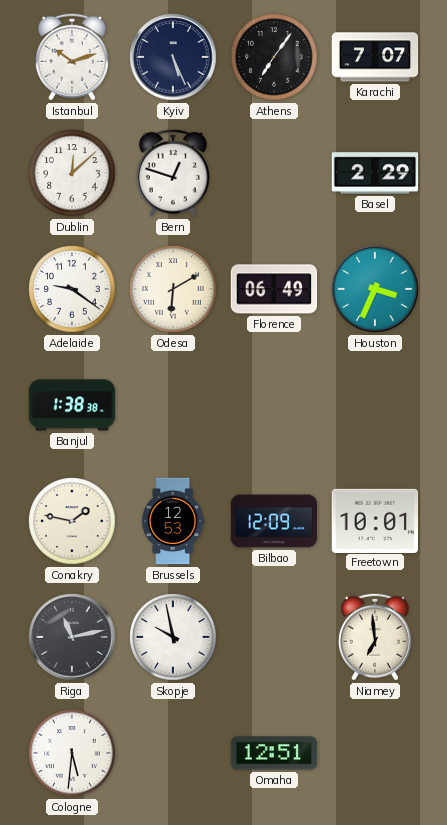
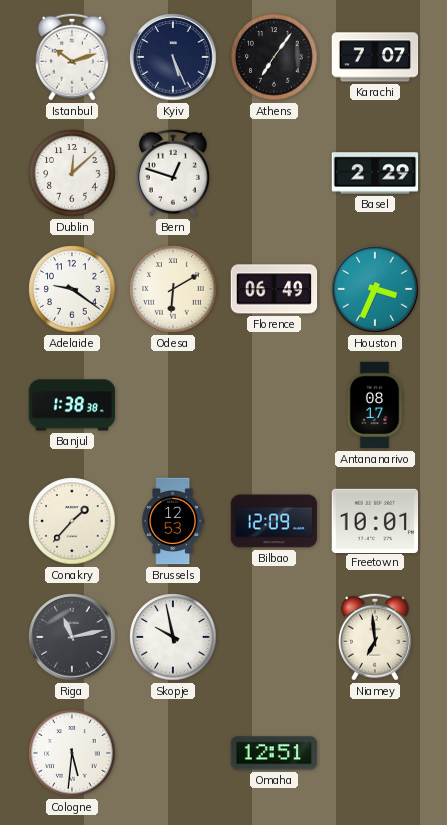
Antananarivo: none -> 08:17
Conakry: 1:47 -> 1:37
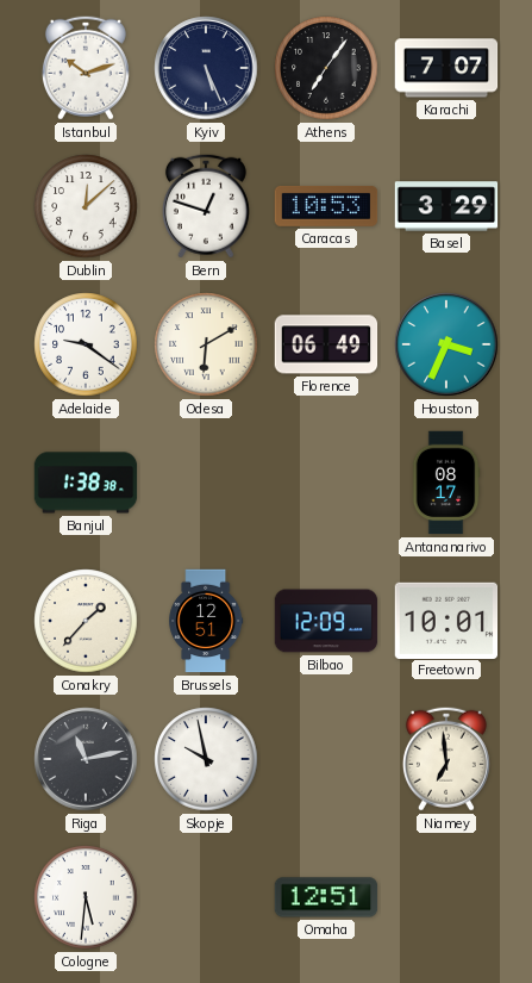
Caracas: none -> 10:53
Basel: 2:29 -> 3:29
Brussels: 12:53 -> 12:51
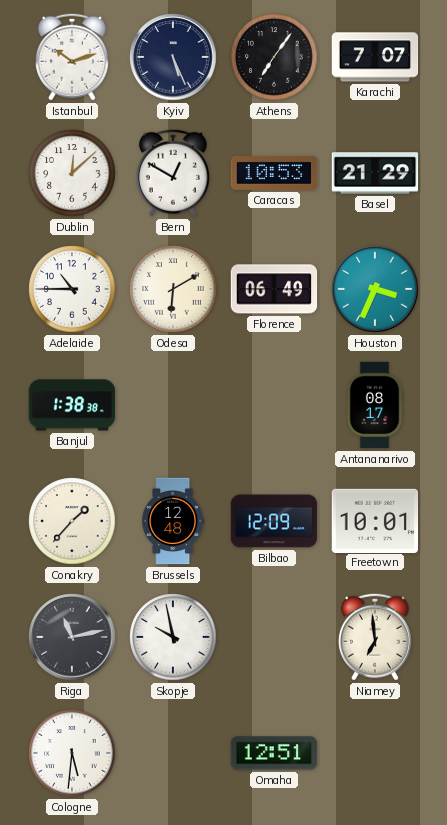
Bern: 12:48 -> 12:50
Basel: 3:29 -> 21:29
Adelaide: 9:21 -> 10:45
Brussels: 12:51 -> 12:48
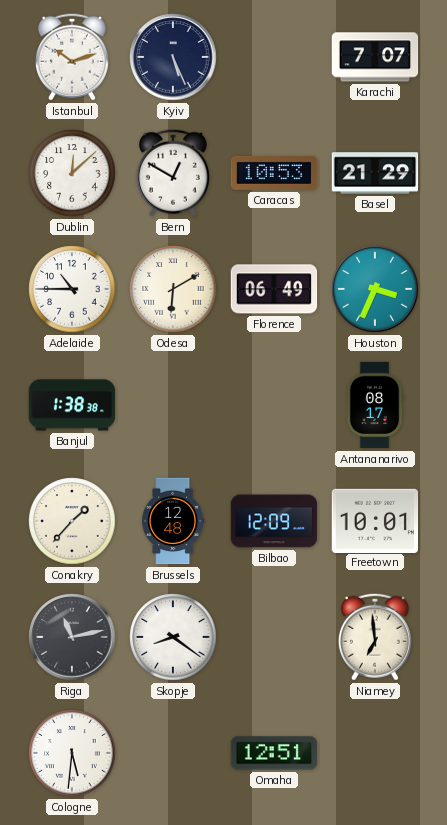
Athens: 7:06 -> none
Skopje: 9:58 -> 8:21
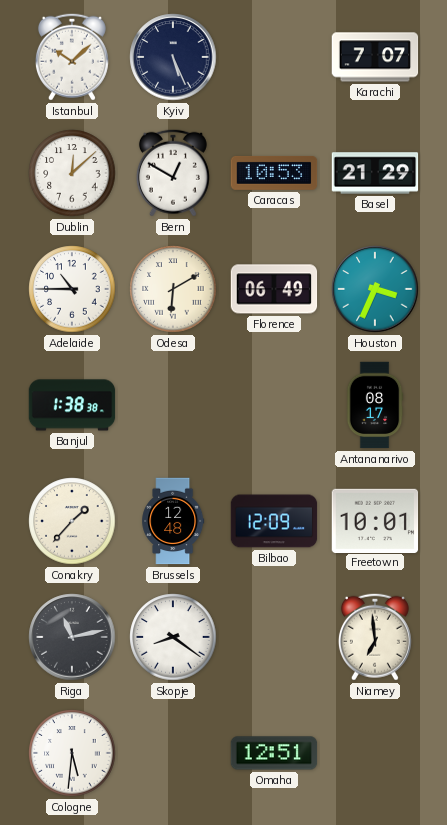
Istanbul: 10:12 -> 10:08
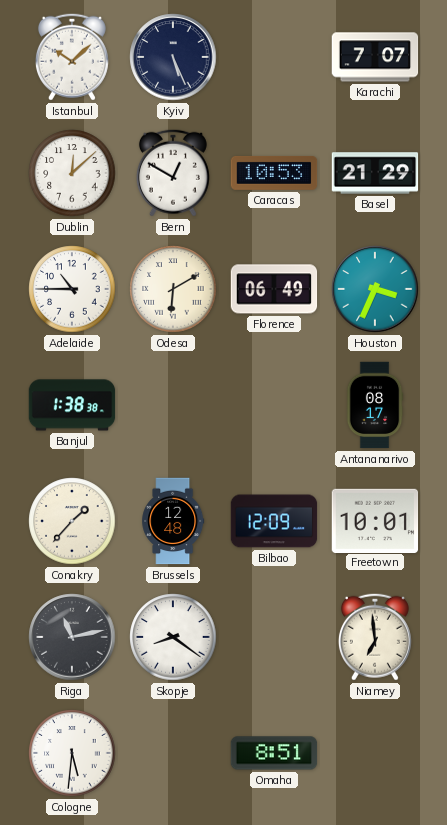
Omaha: 12:51 -> 8:51
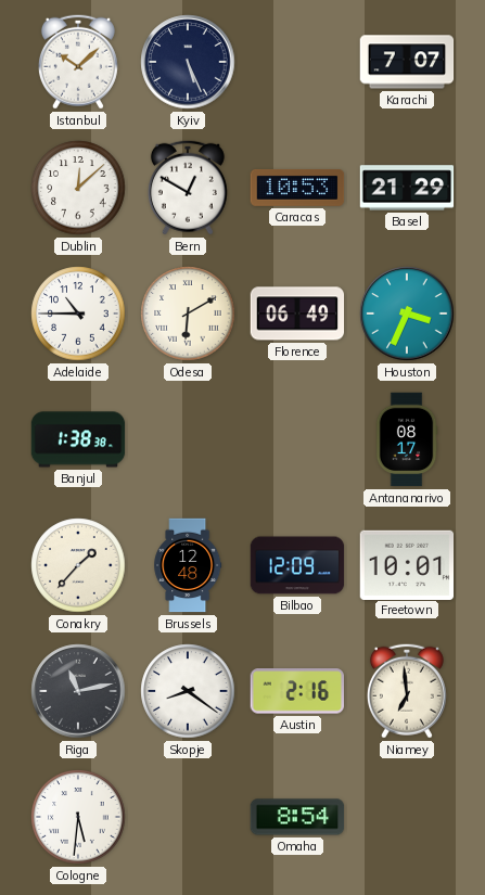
Austin: none -> 2:16
Omaha: 8:51 -> 8:54
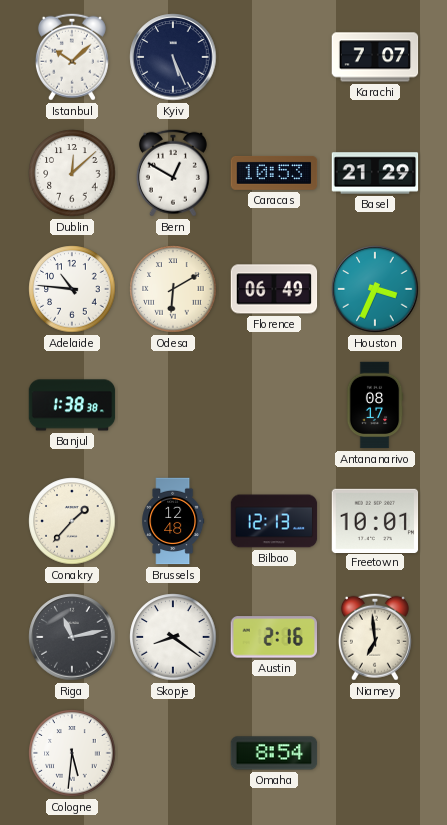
Adelaide: 10:45 -> 10:46
Bilbao: 12:09 -> 12:13
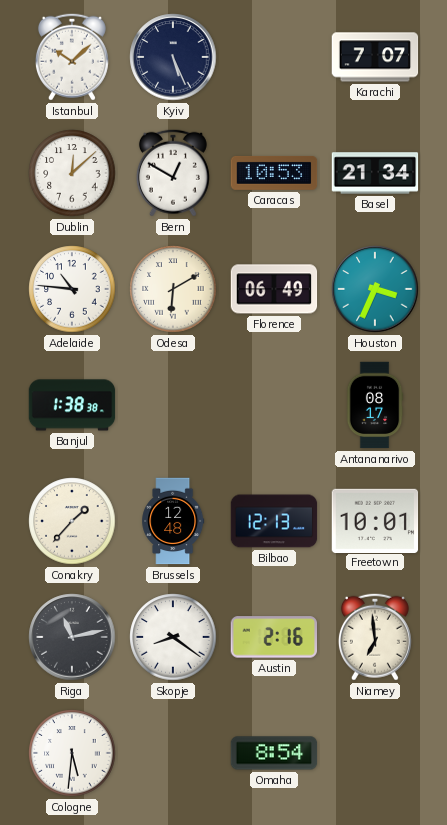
Basel: 21:29 -> 21:34
